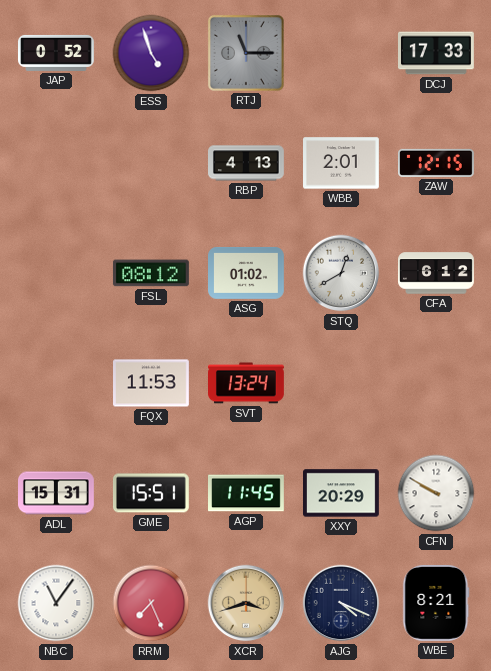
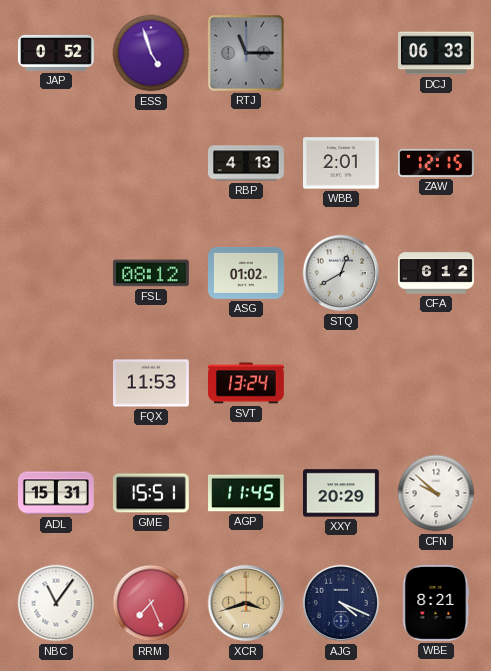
DCJ: 17:33 -> 06:33
CFN: 9:50 -> 9:52
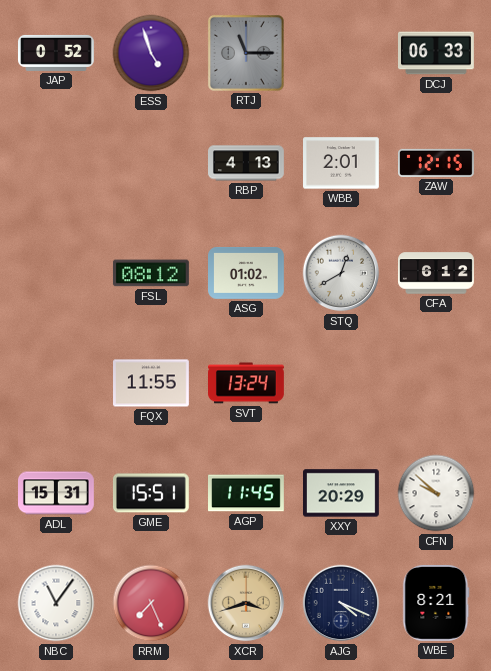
FQX: 11:53 -> 11:55
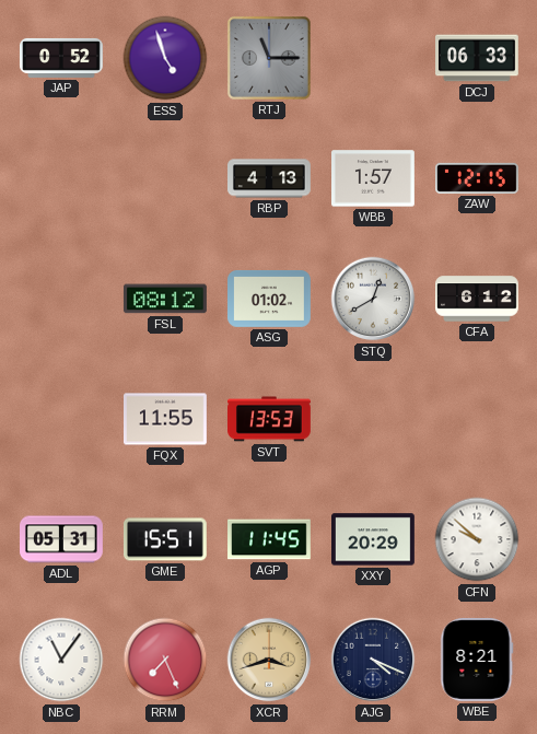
WBB: 2:01 -> 1:57
SVT: 13:24 -> 13:53
ADL: 15:31 -> 05:31
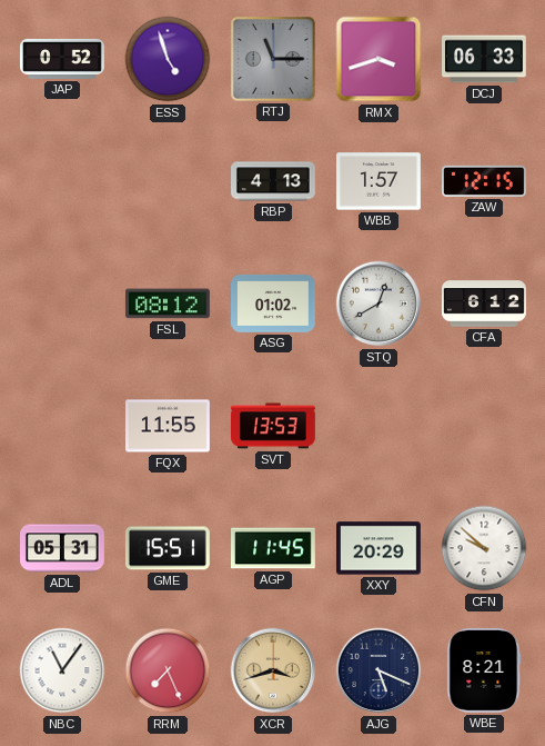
RMX: none -> 3:42
AJG: 4:19 -> 5:19
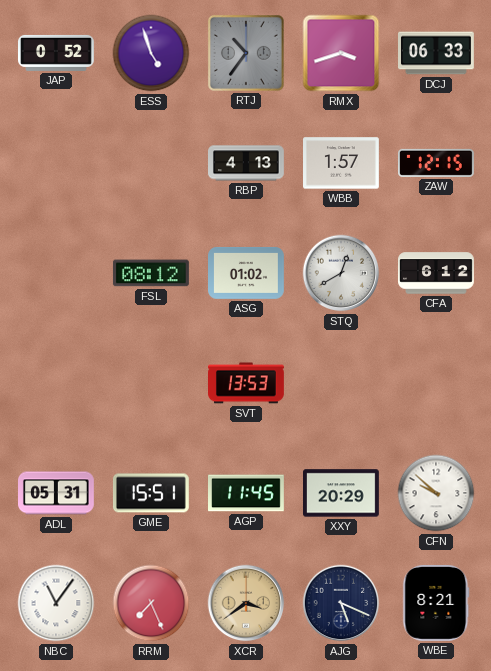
RTJ: 11:15 -> 10:36
FQX: 11:55 -> none
XCR: 3:42 -> 3:39
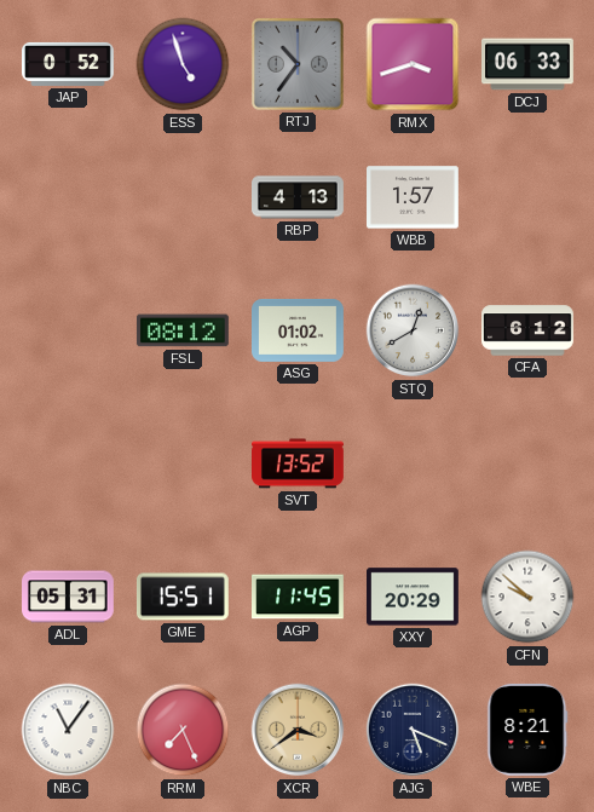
ZAW: 12:15 -> none
SVT: 13:53 -> 13:52
